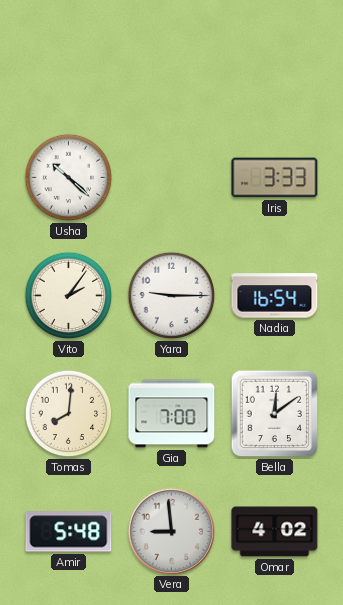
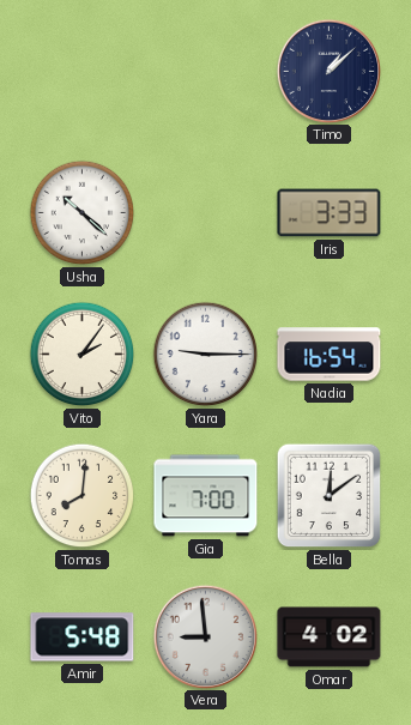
Timo: none -> 1:08
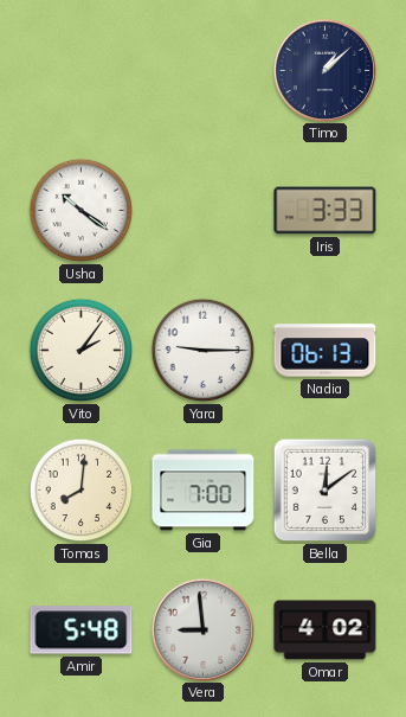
Usha: 10:22 -> 10:21
Nadia: 16:54 -> 06:13
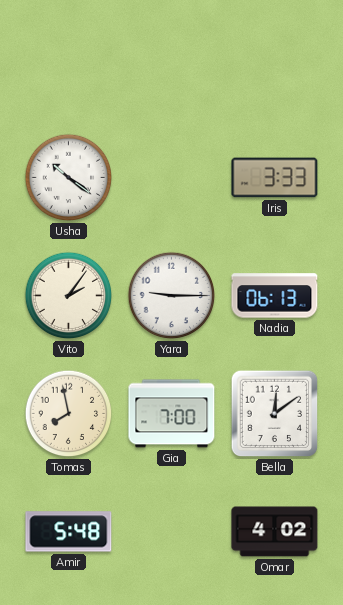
Timo: 1:08 -> none
Tomas: 8:01 -> 7:58
Vera: 8:59 -> none
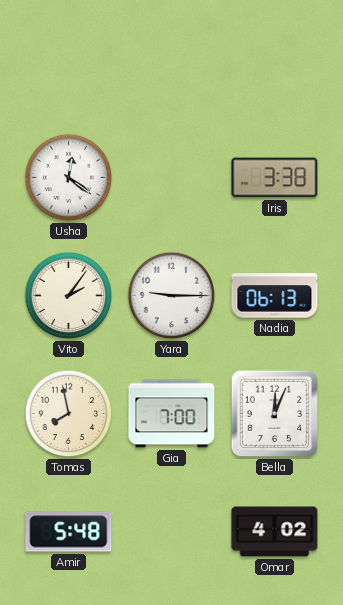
Usha: 10:21 -> 12:21
Iris: 3:33 -> 3:38
Bella: 12:09 -> 12:04
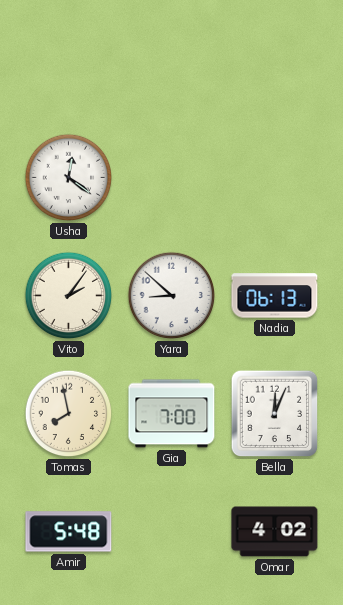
Iris: 3:38 -> none
Yara: 9:15 -> 8:52
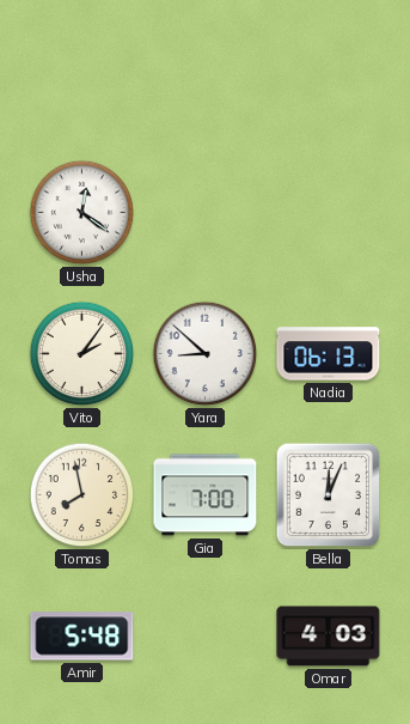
Omar: 4:02 -> 4:03
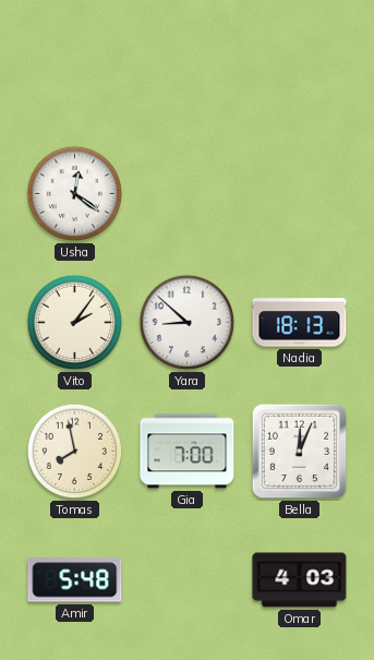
Nadia: 06:13 -> 18:13
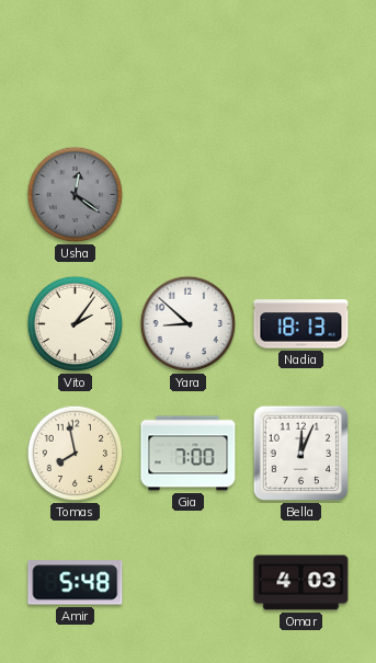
Usha dial: white -> grey
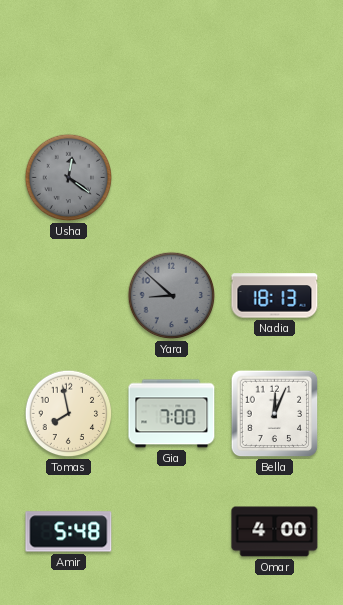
Vito: 2:06 -> none
Yara dial: white -> grey
Omar: 4:03 -> 4:00
